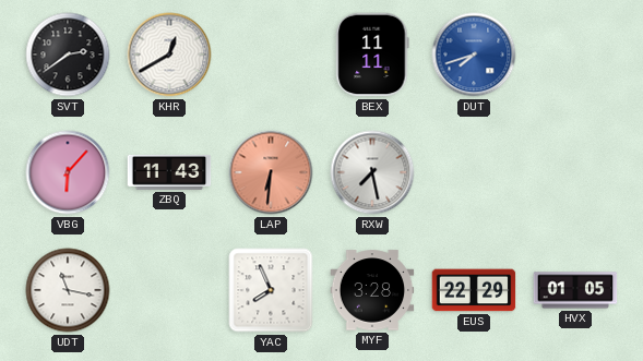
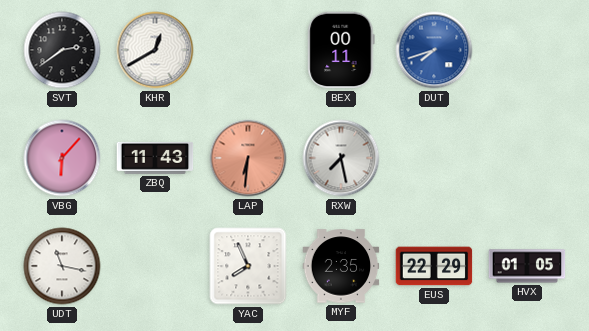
BEX: 11:11 -> 00:11
MYF: 3:28 -> 2:35
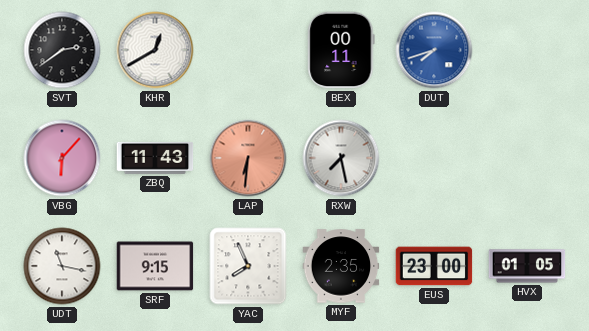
SRF: none -> 9:15
EUS: 22:29 -> 23:00
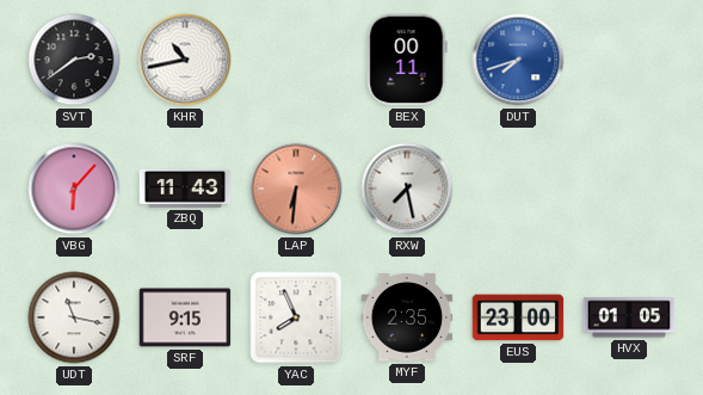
KHR: 12:40 -> 10:43
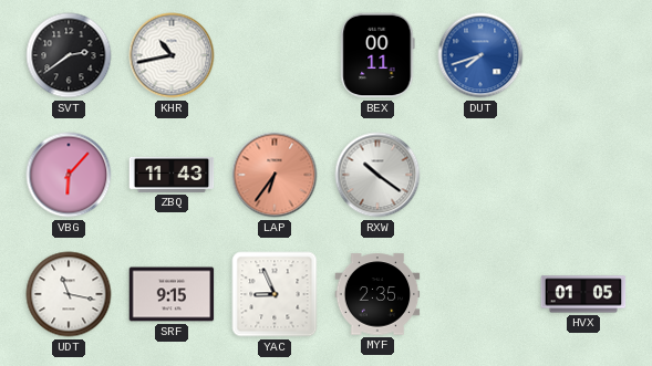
LAP: 6:31 -> 6:36
RXW: 7:28 -> 10:21
YAC: 7:56 -> 8:56
EUS: 23:00 -> none
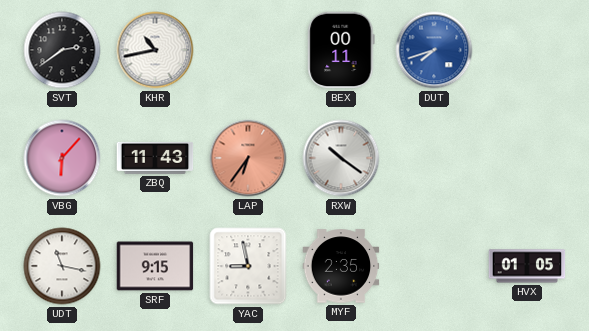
YAC: 8:56 -> 8:58
